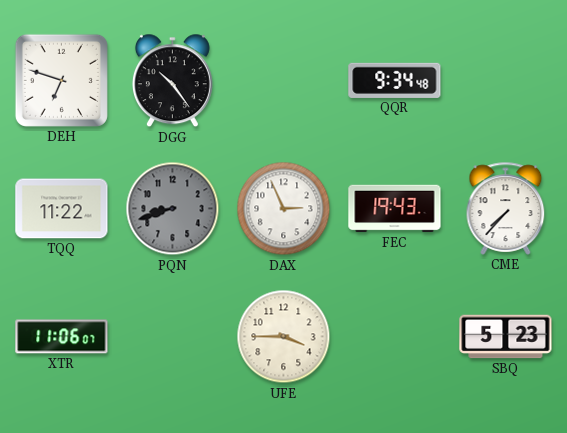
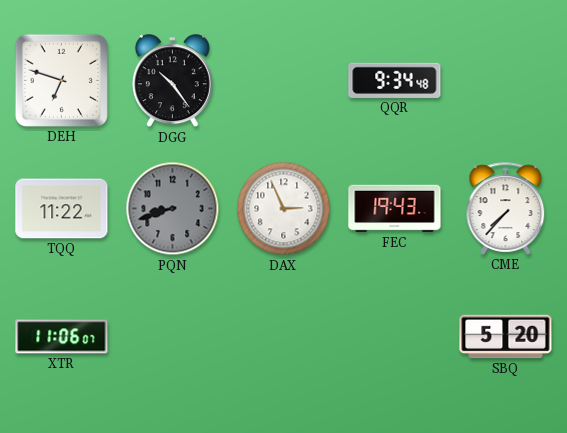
UFE: 3:45 -> none
SBQ: 5:23 -> 5:20
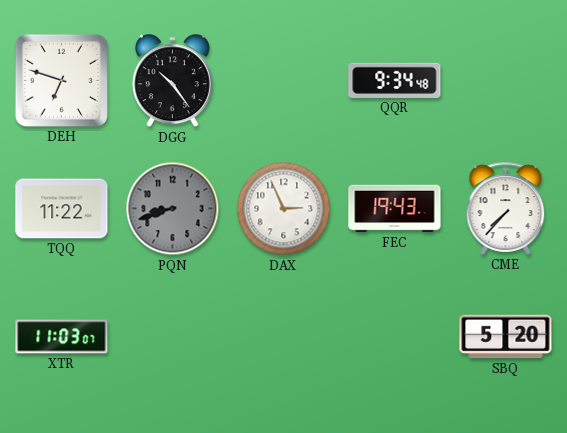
XTR: 11:06 -> 11:03
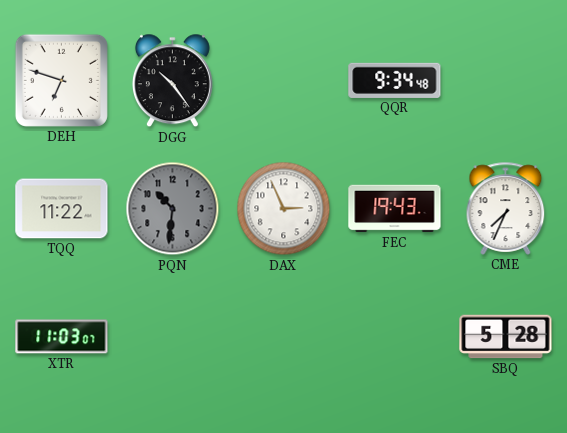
PQN: 8:42 -> 10:31
CME: 7:37 -> 7:34
SBQ: 5:20 -> 5:28
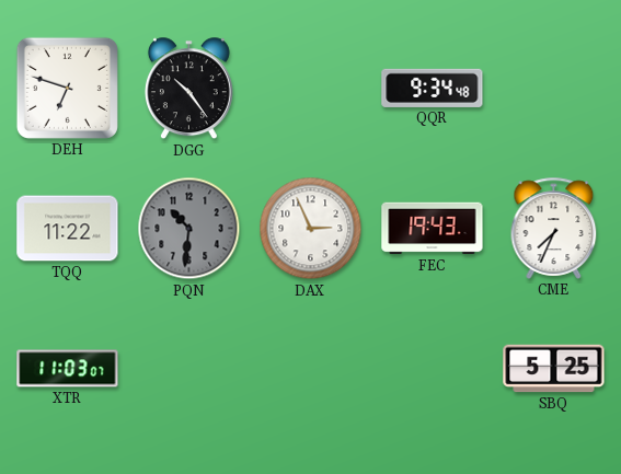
SBQ: 5:28 -> 5:25
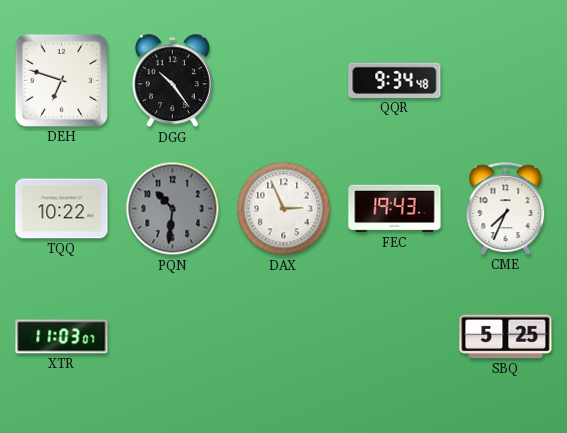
TQQ: 11:22 -> 10:22
